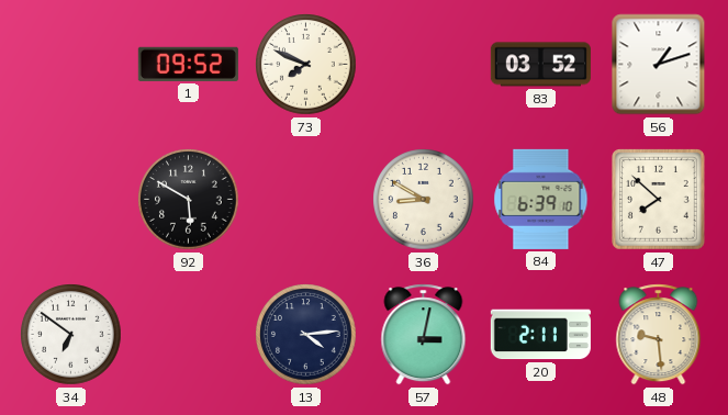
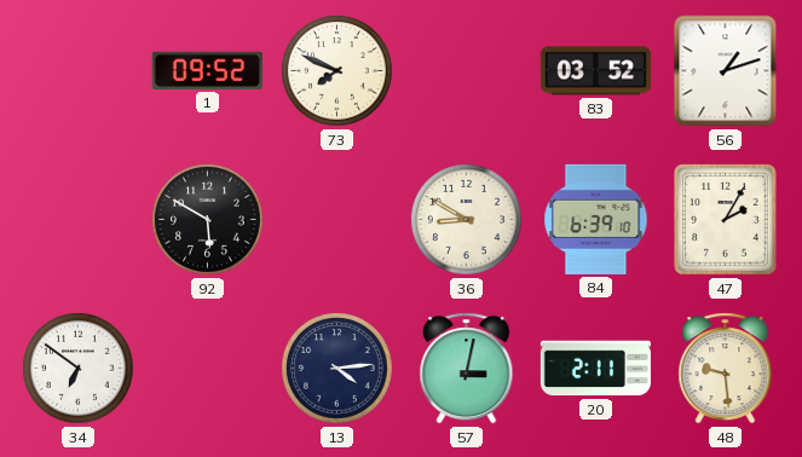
47: 7:52 -> 2:05
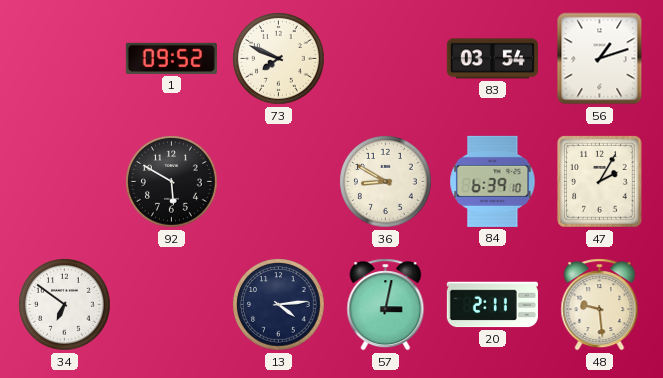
83: 03:52 -> 03:54
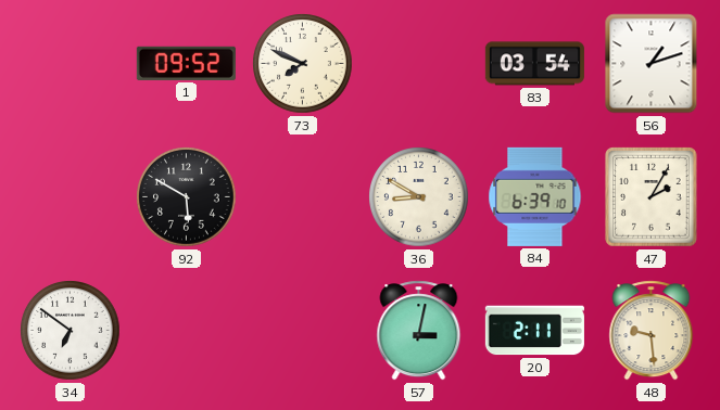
13: 4:14 -> none
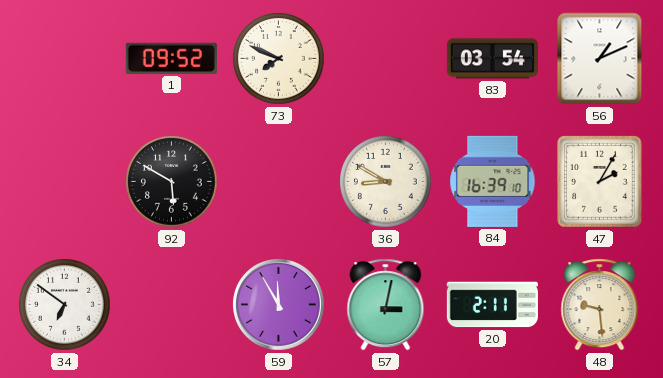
56: 1:12 -> 1:11
84: 6:39 -> 16:39
59: none -> 11:55
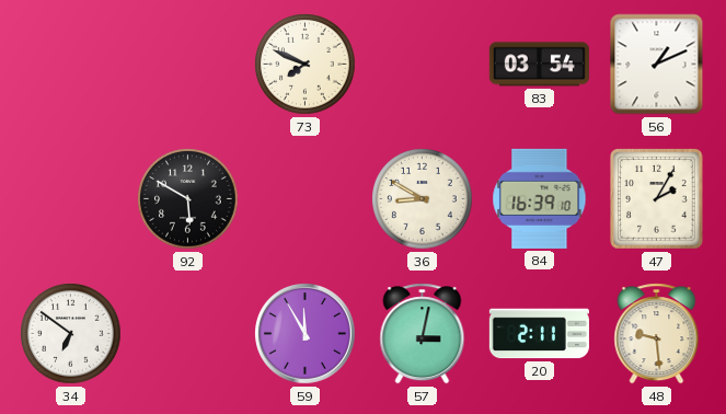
1: 09:52 -> none
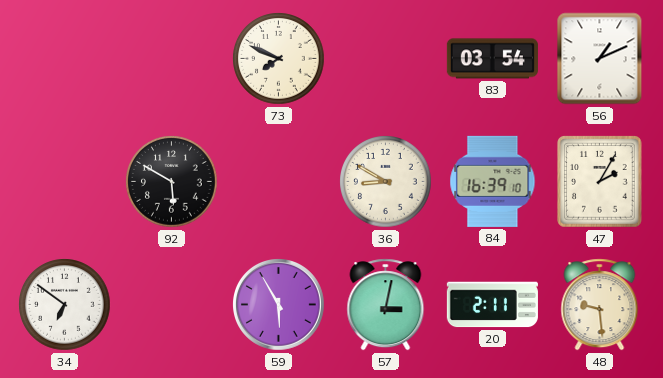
59: 11:55 -> 5:55
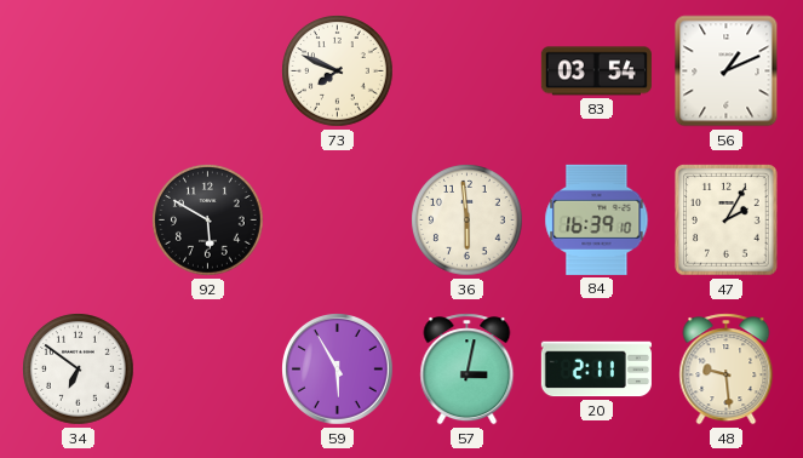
36: 8:50 -> 5:59
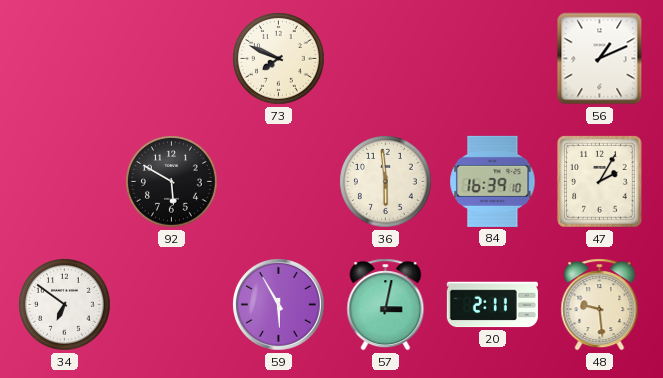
83: 03:54 -> none
